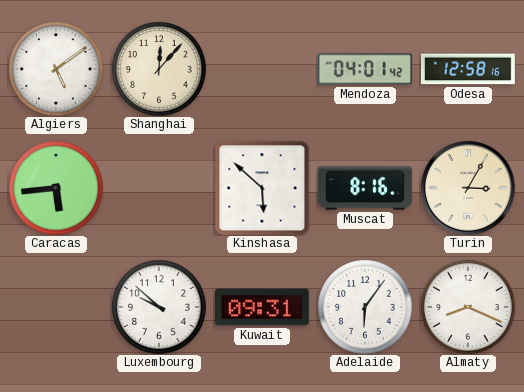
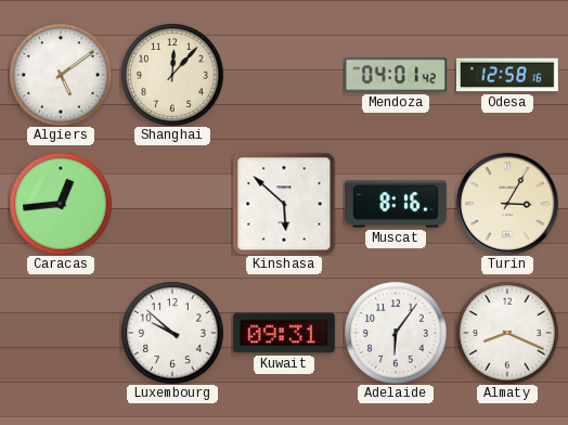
Caracas: 5:44 -> 12:44
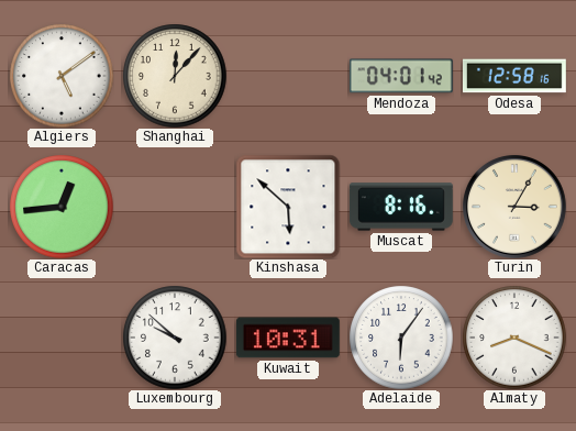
Kuwait: 09:31 -> 10:31
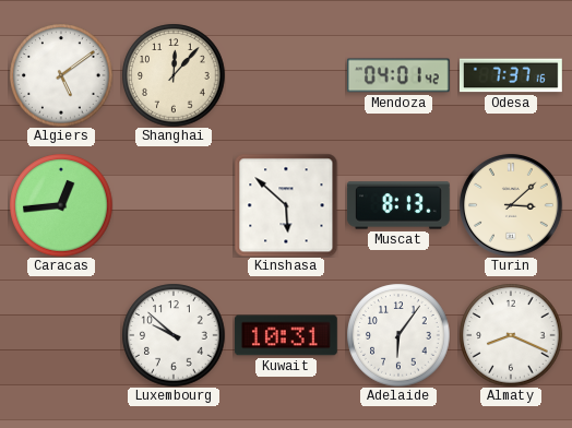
Odesa: 12:58 -> 7:37
Muscat: 8:16 -> 8:13
Turin: 3:05 -> 3:08
